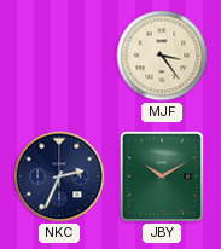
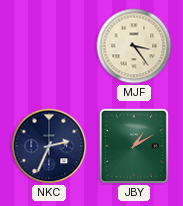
JBY: 10:10 -> 1:10
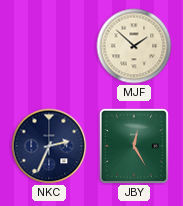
MJF: 3:24 -> 1:52
JBY: 1:10 -> 12:25
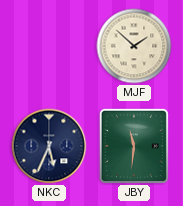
NKC: 2:34 -> 5:34
JBY: 12:25 -> 11:31
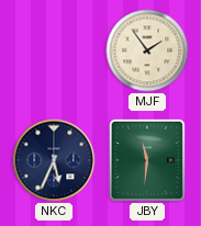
MJF: 1:52 -> 1:54
